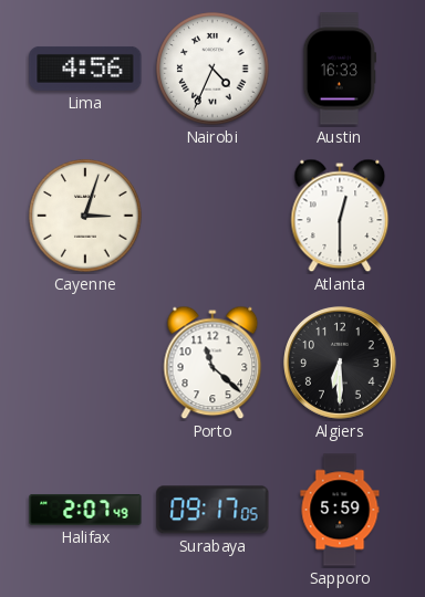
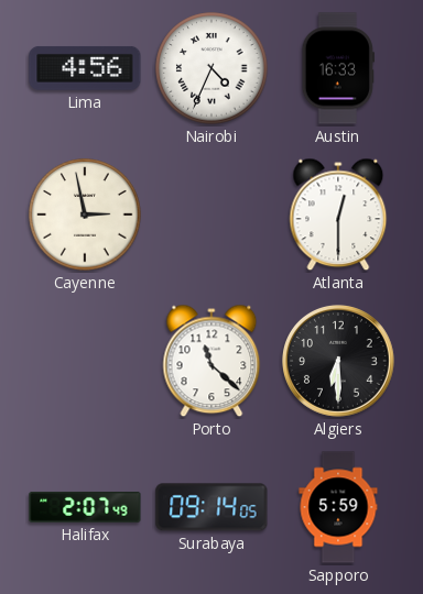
Cayenne: 3:03 -> 2:58
Surabaya: 09:17 -> 09:14
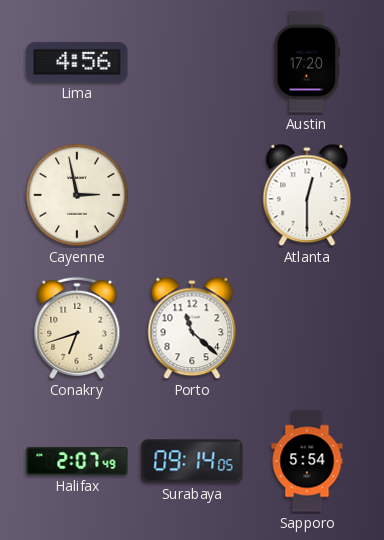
Nairobi: 4:34 -> none
Austin: 16:33 -> 17:20
Conakry: none -> 6:42
Algiers: 6:30 -> none
Sapporo: 5:59 -> 5:54
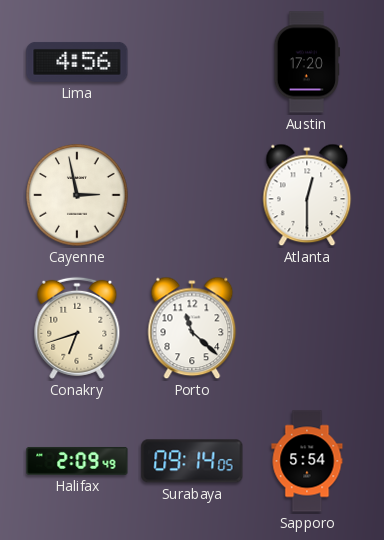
Halifax: 2:07 -> 2:09
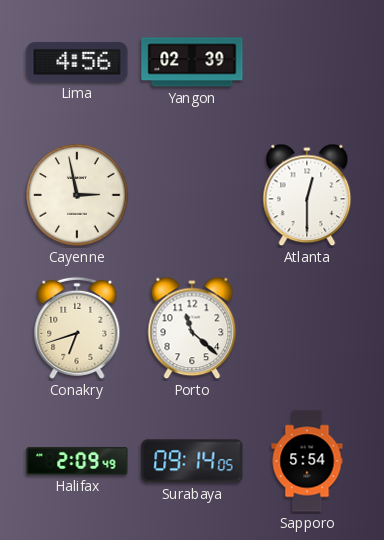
Yangon: none -> 02:39
Austin: 17:20 -> none
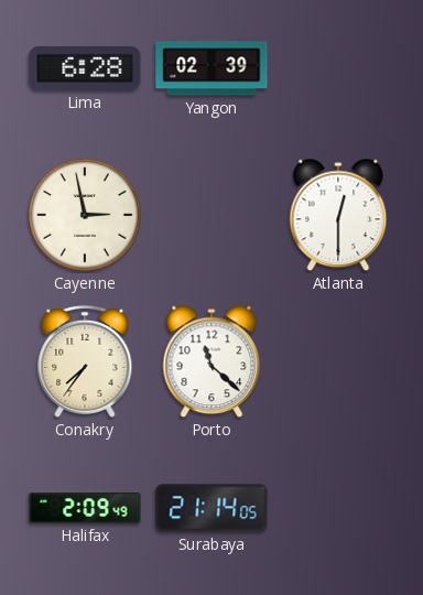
Lima: 4:56 -> 6:28
Conakry: 6:42 -> 7:36
Surabaya: 09:14 -> 21:14
Sapporo: 5:54 -> none
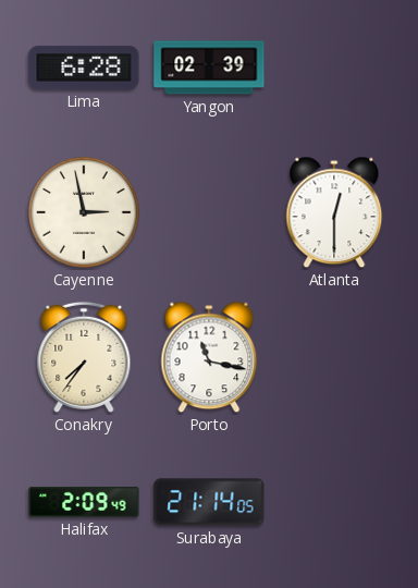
Porto: 11:22 -> 11:17
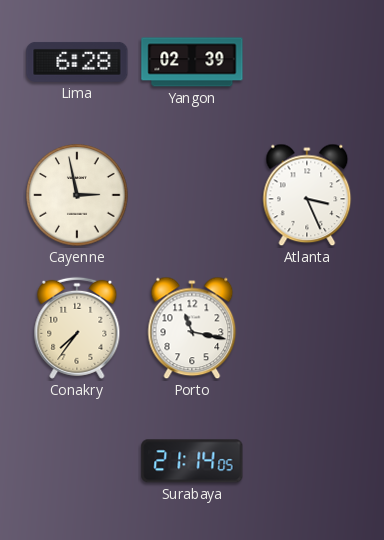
Atlanta: 12:30 -> 3:26
Halifax: 2:09 -> none
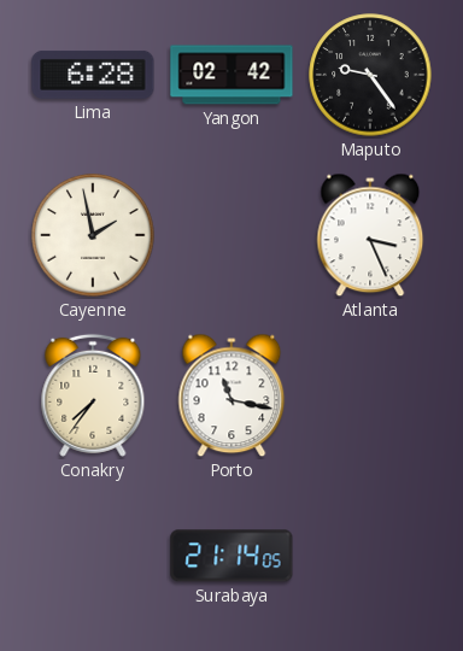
Yangon: 02:39 -> 02:42
Maputo: none -> 9:24
Cayenne: 2:58 -> 1:58
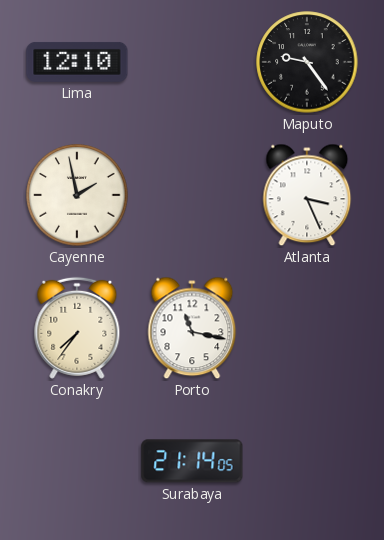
Lima: 6:28 -> 12:10
Yangon: 02:42 -> none
